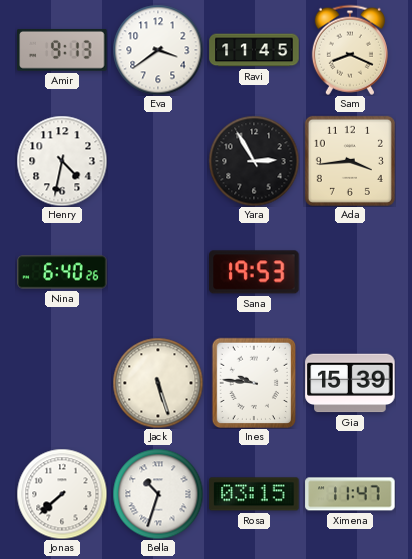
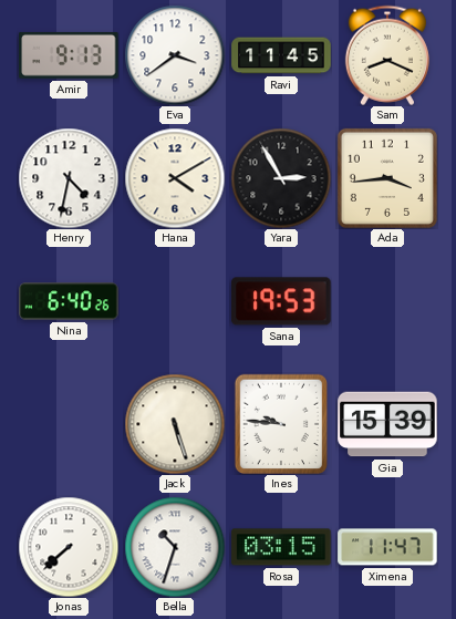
Hana: none -> 4:10
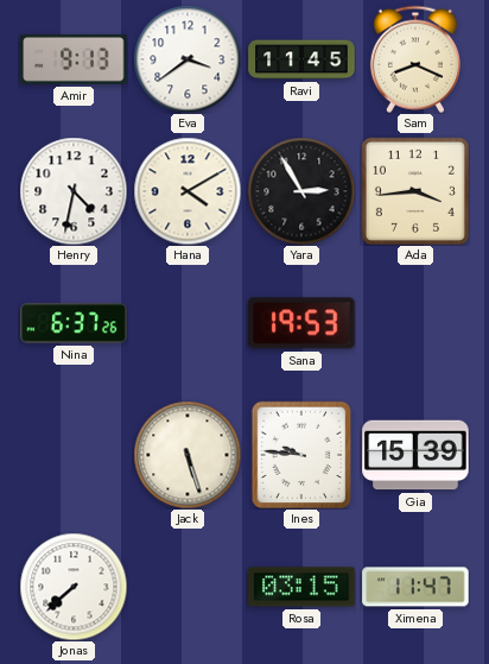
Nina: 6:40 -> 6:37
Bella: 10:33 -> none
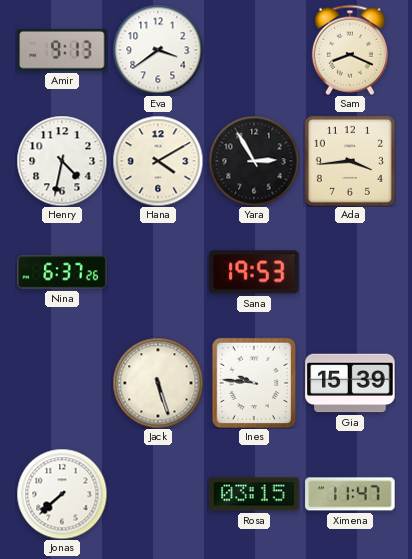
Ravi: 11:45 -> none
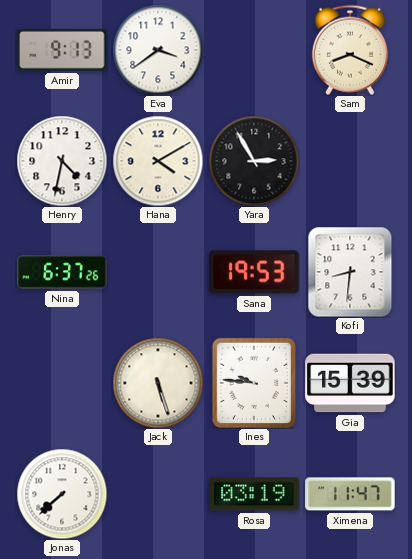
Ada: 3:44 -> none
Kofi: none -> 8:31
Rosa: 03:15 -> 03:19
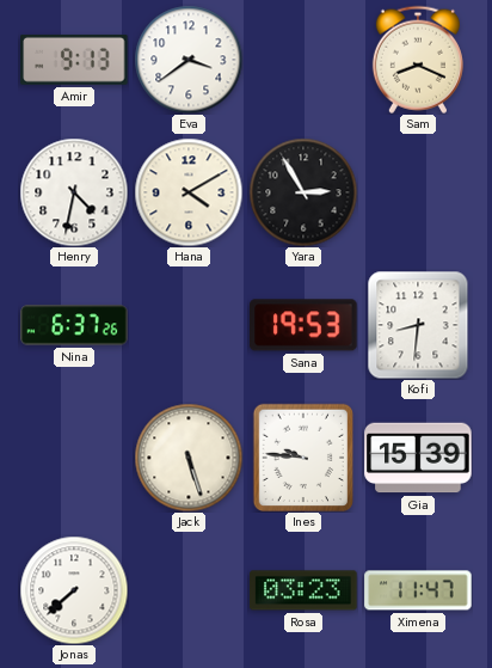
Rosa: 03:19 -> 03:23
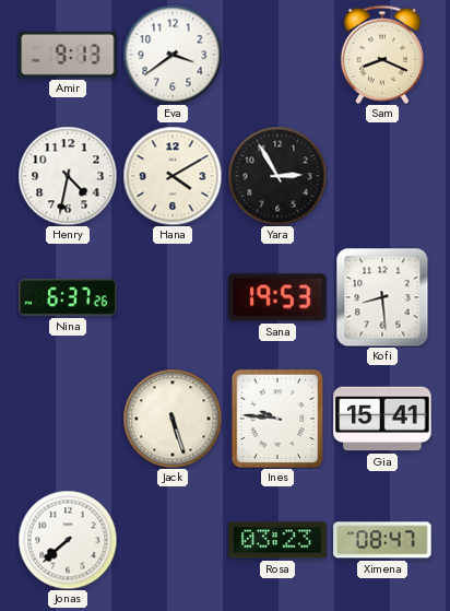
Kofi: 8:31 -> 8:29
Gia: 15:39 -> 15:41
Ximena: 11:47 -> 08:47
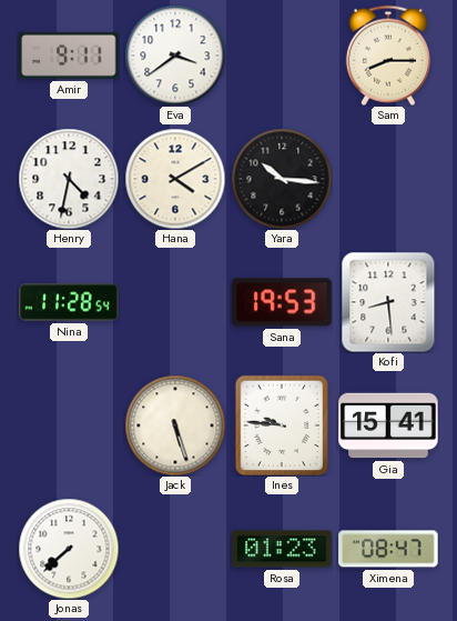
Amir: 9:13 -> 9:11
Sam: 8:19 -> 8:15
Yara: 2:55 -> 10:16
Nina: 6:37 -> 11:28
Rosa: 03:23 -> 01:23
